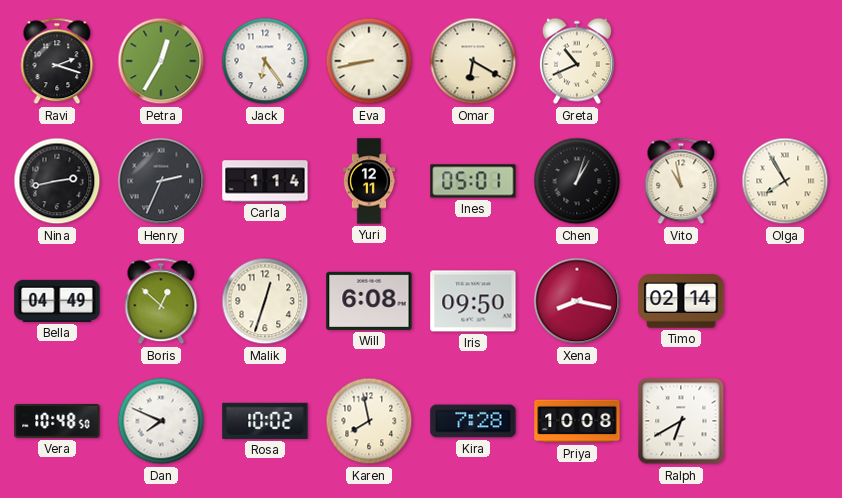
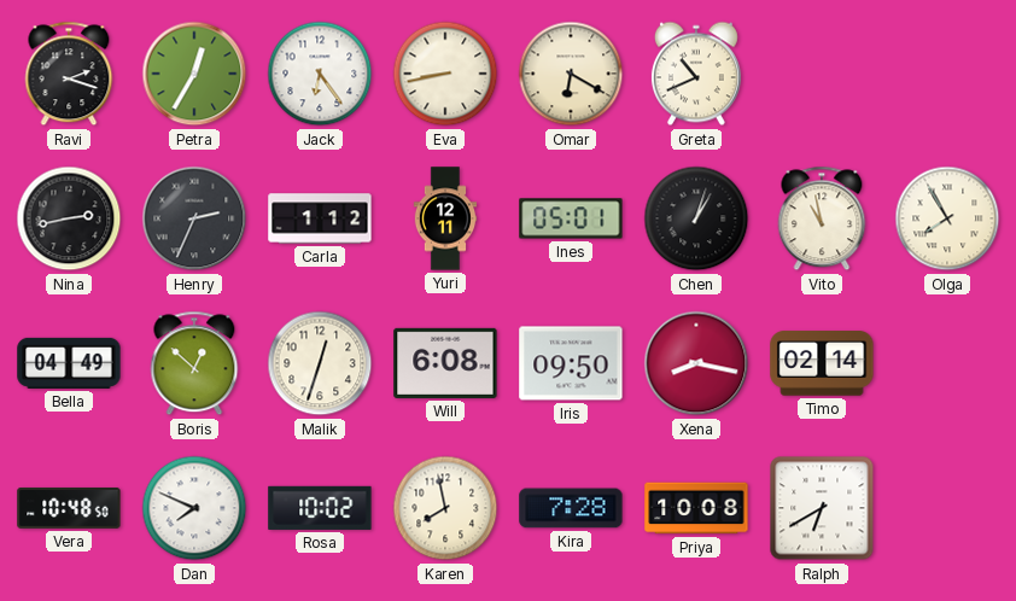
Carla: 1:14 -> 1:12
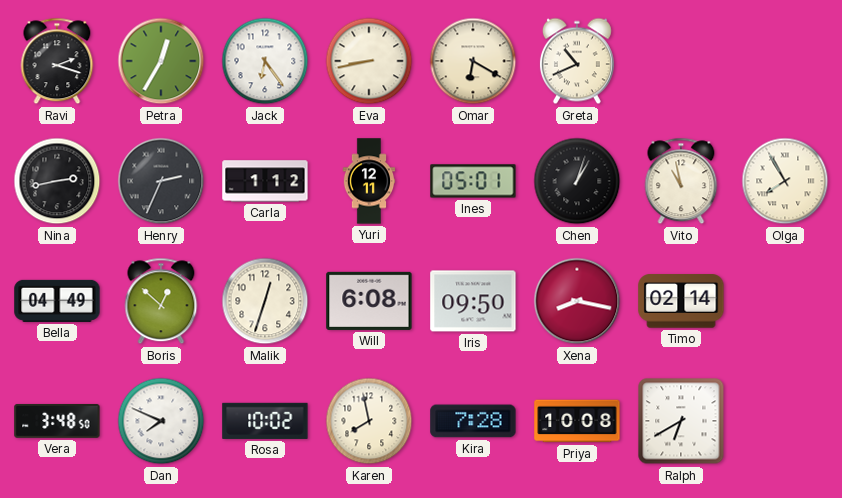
Vera: 10:48 -> 3:48
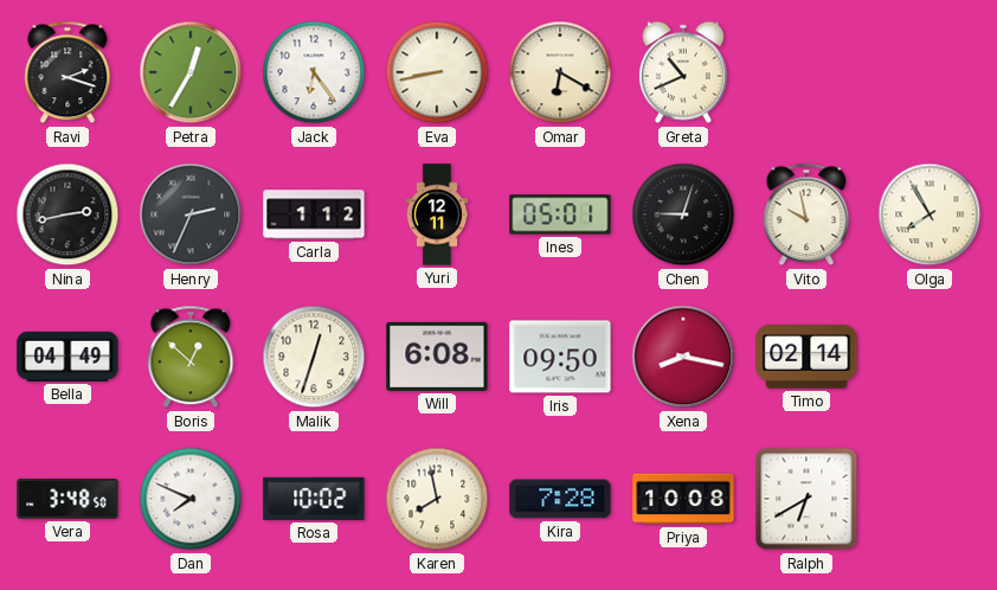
Chen: 1:03 -> 9:03
Vito: 10:58 -> 9:58
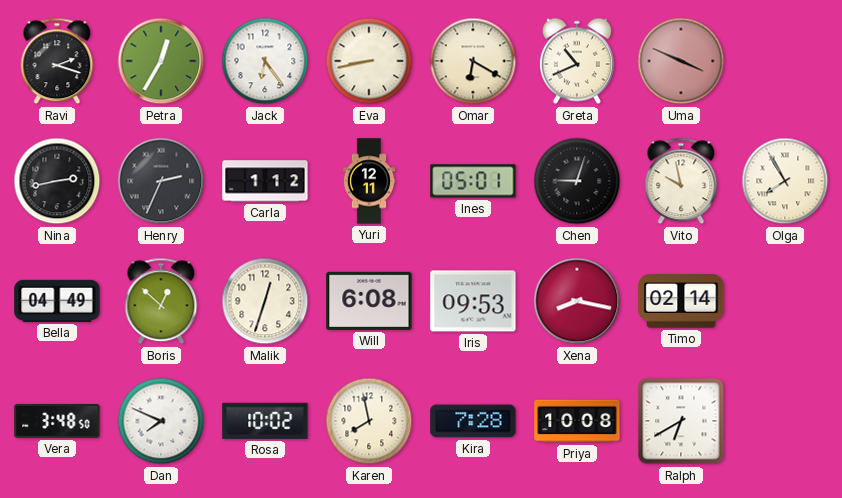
Uma: none -> 3:49
Iris: 09:50 -> 09:53
